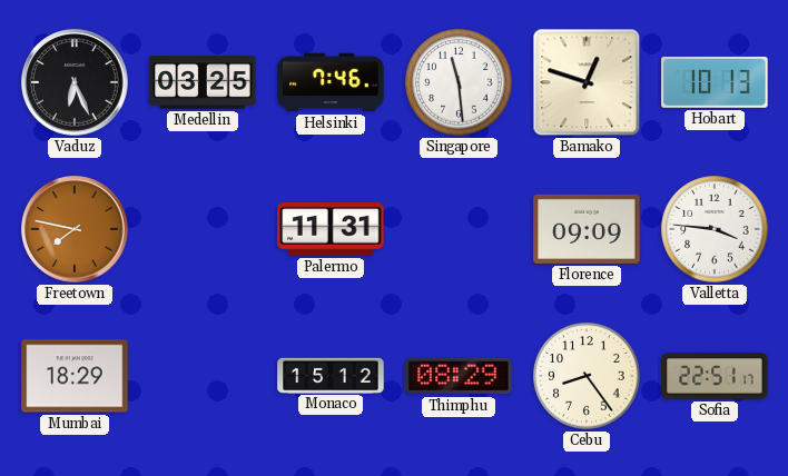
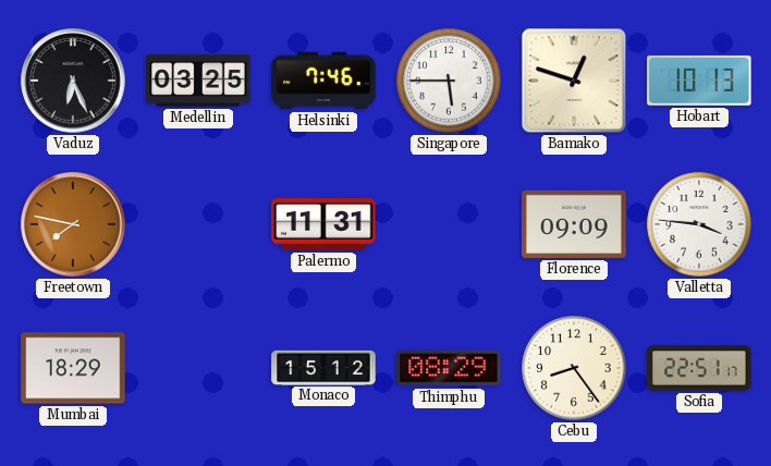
Singapore: 11:29 -> 5:45
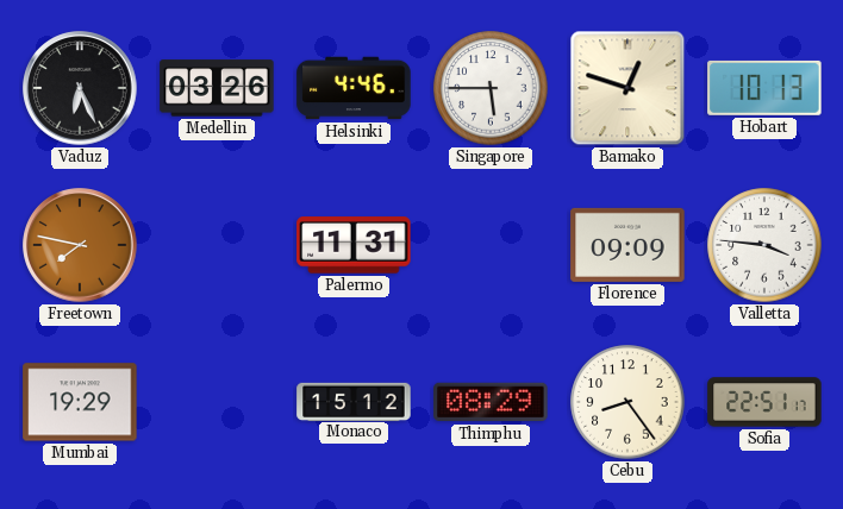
Medellin: 03:25 -> 03:26
Helsinki: 7:46 -> 4:46
Mumbai: 18:29 -> 19:29
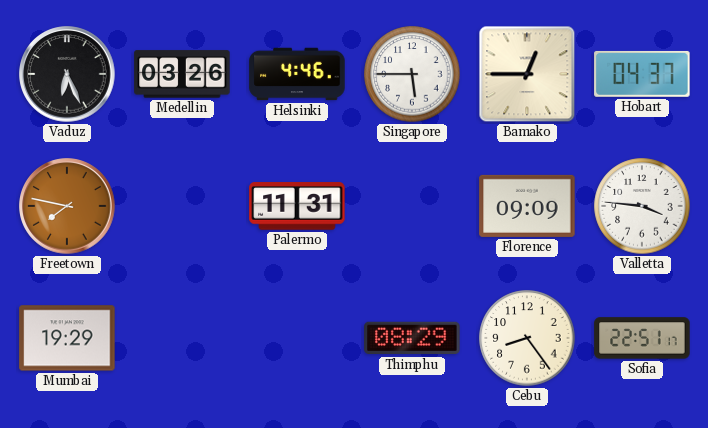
Bamako: 12:48 -> 12:45
Hobart: 10:13 -> 04:37
Monaco: 15:12 -> none
